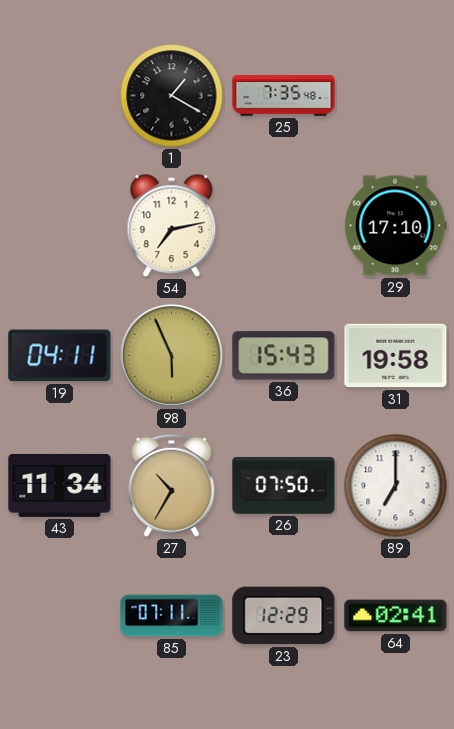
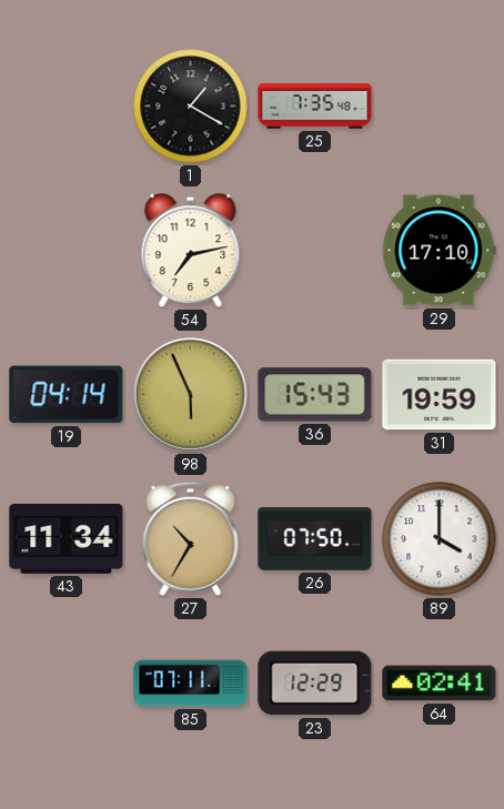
19: 04:11 -> 04:14
31: 19:58 -> 19:59
89: 7:00 -> 4:00
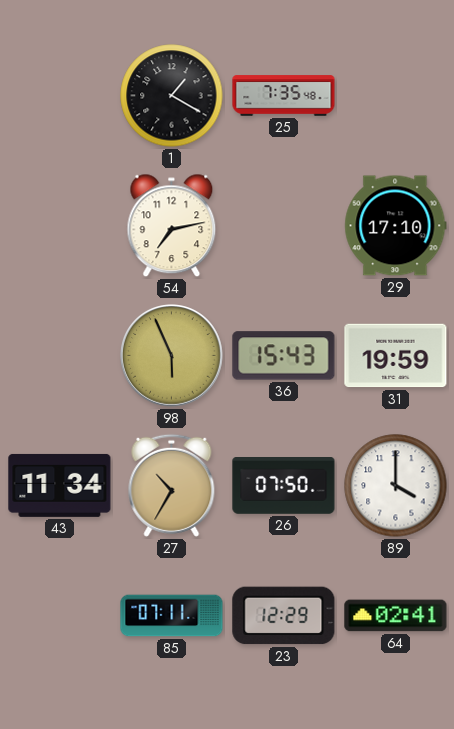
19: 04:14 -> none
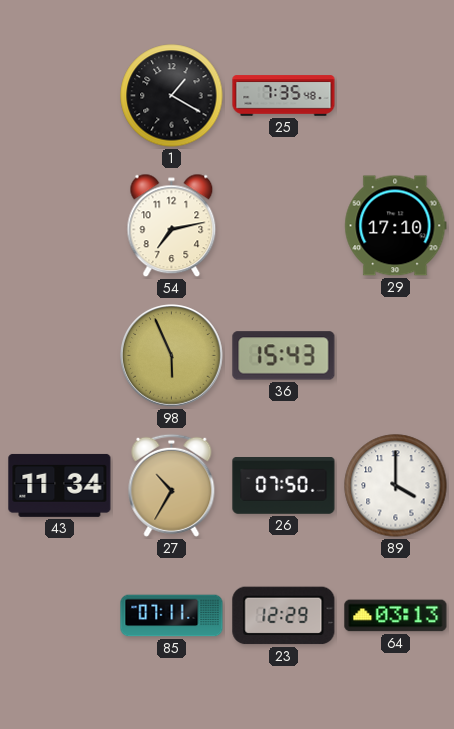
31: 19:59 -> none
64: 02:41 -> 03:13
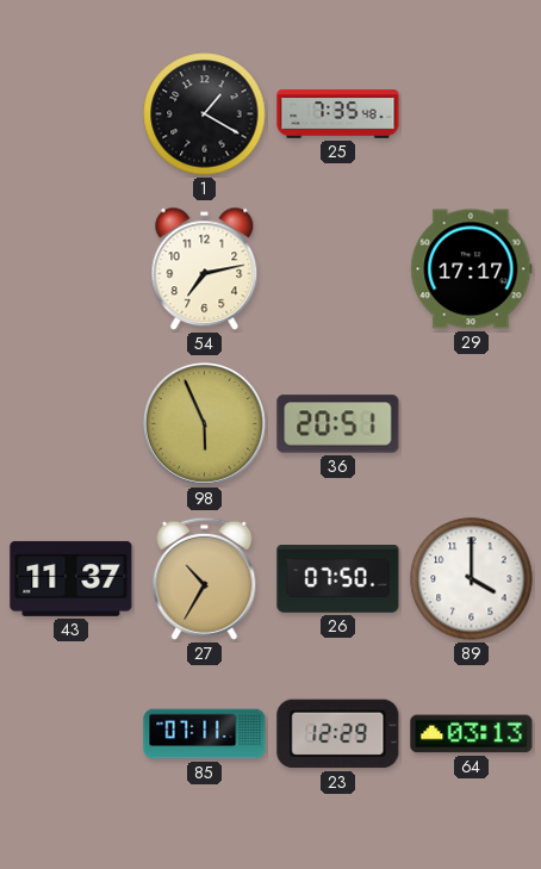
29: 17:10 -> 17:17
36: 15:43 -> 20:51
43: 11:34 -> 11:37
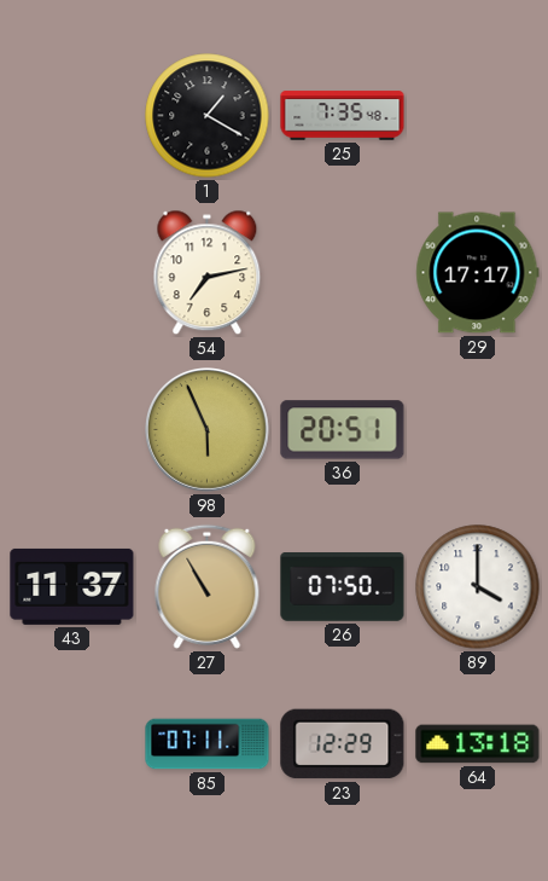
27: 10:35 -> 10:55
64: 03:13 -> 13:18
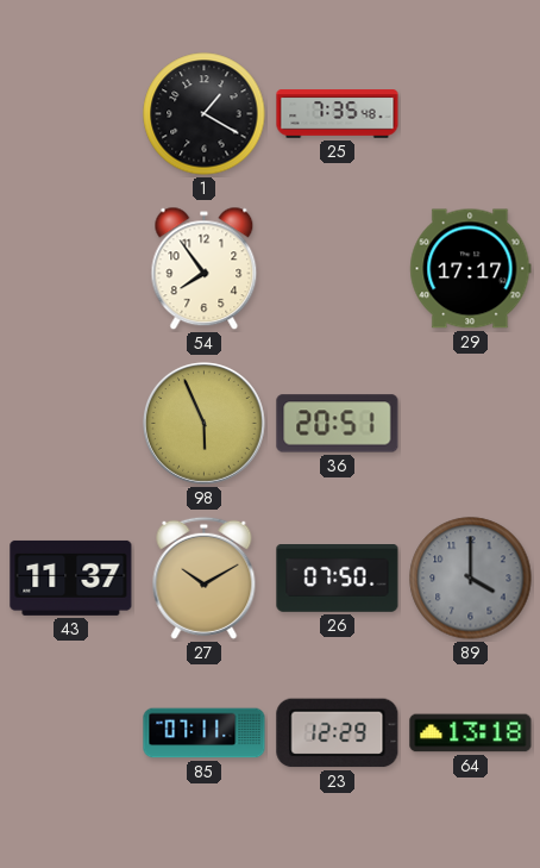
54: 7:13 -> 7:54
27: 10:55 -> 10:10
89 dial: white -> grey
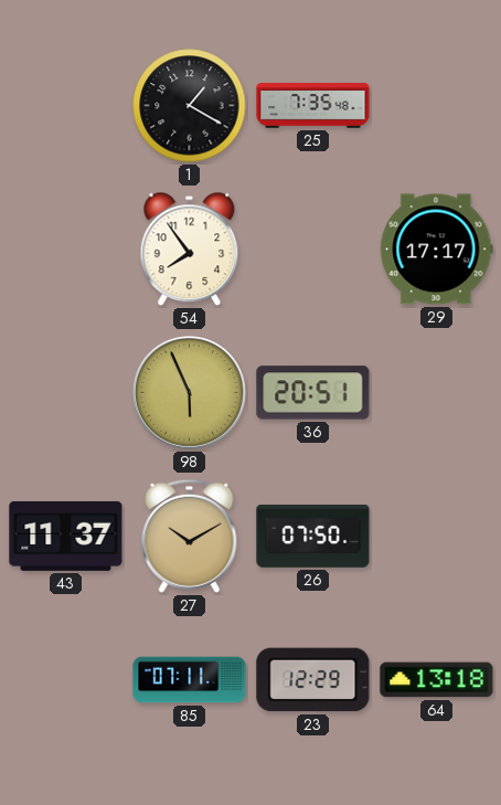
89: 4:00 -> none
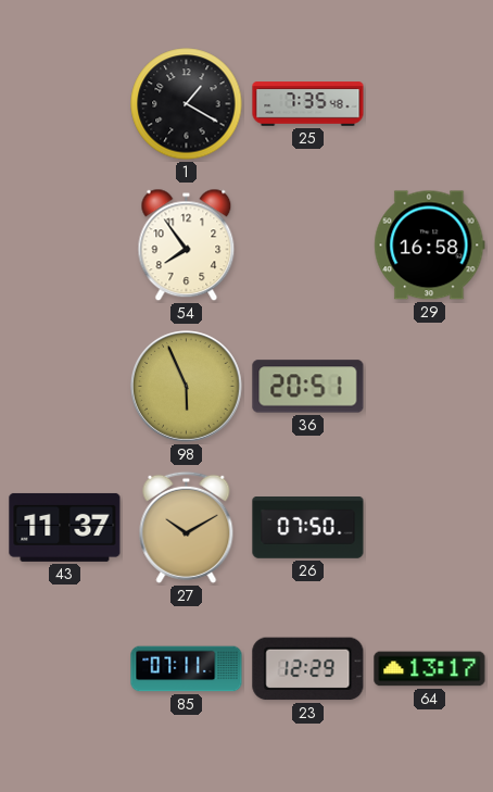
29: 17:17 -> 16:58
64: 13:18 -> 13:17
